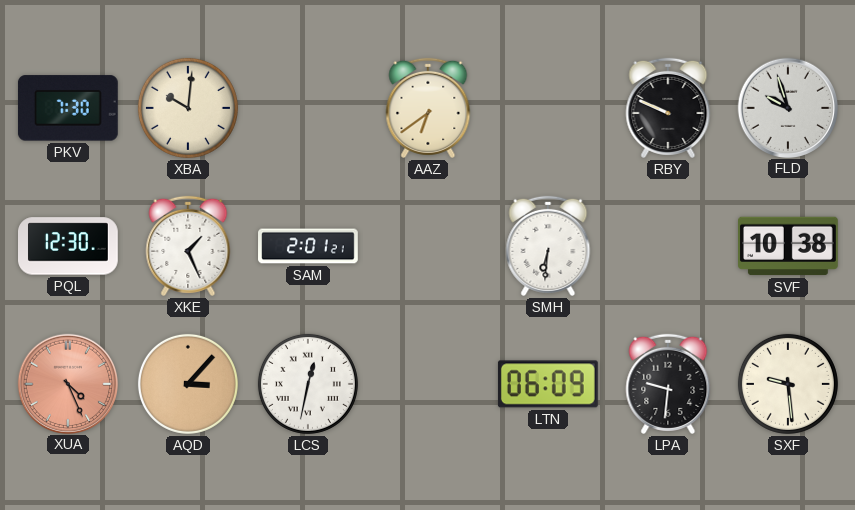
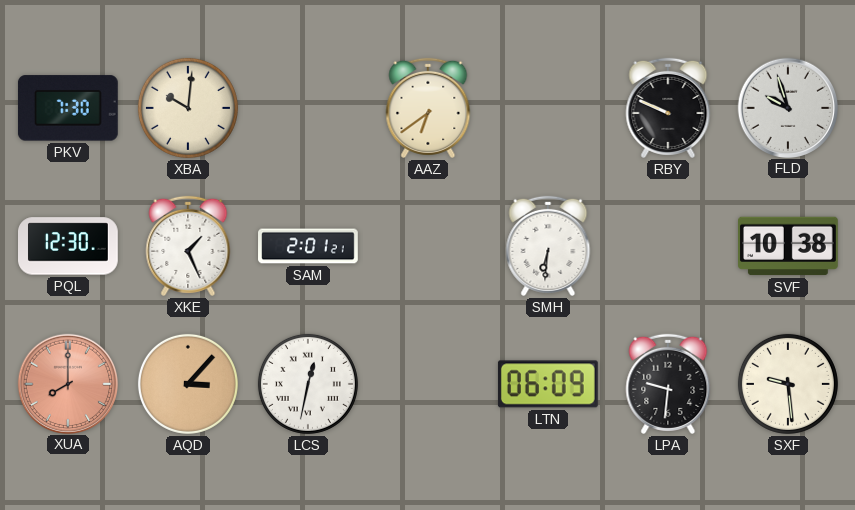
XUA: 4:26 -> 8:00
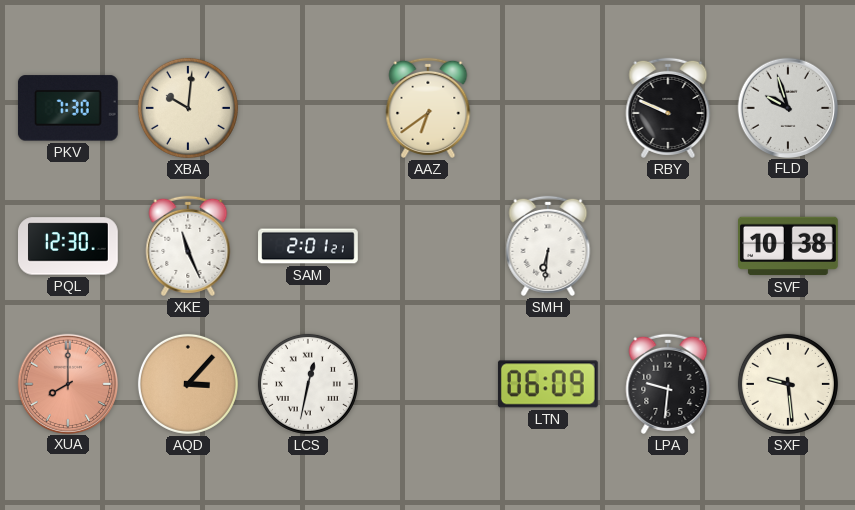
XKE: 1:26 -> 11:26
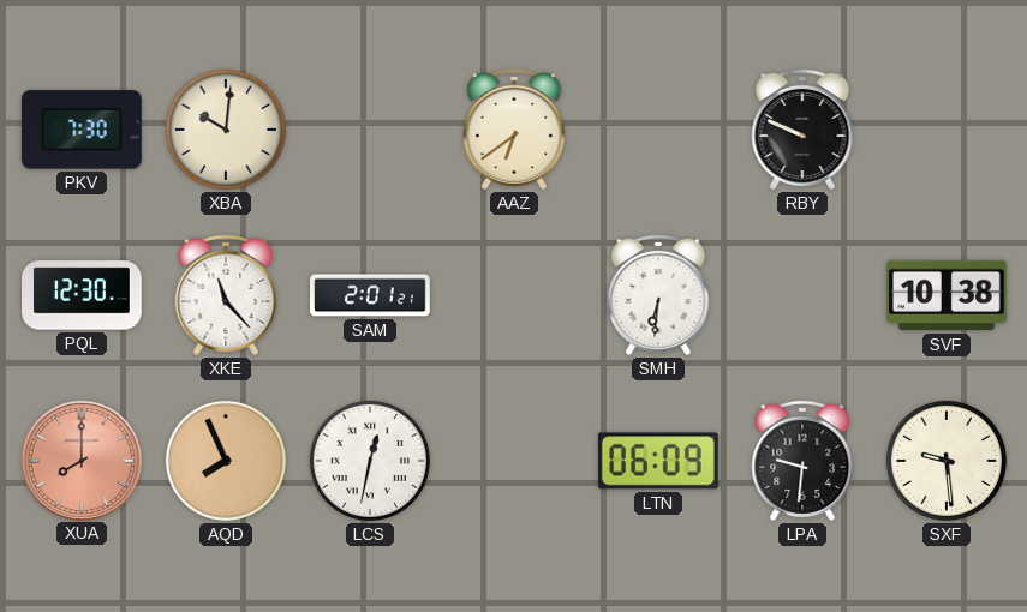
FLD: 9:57 -> none
XKE: 11:26 -> 11:23
AQD: 3:07 -> 7:56
